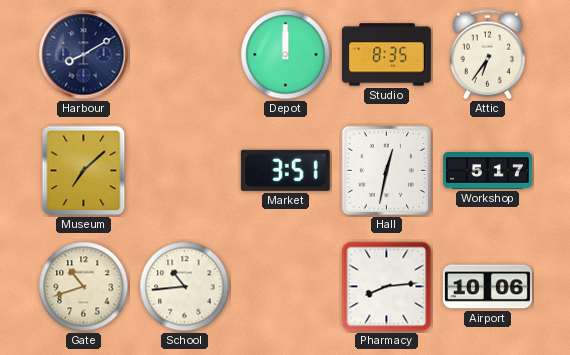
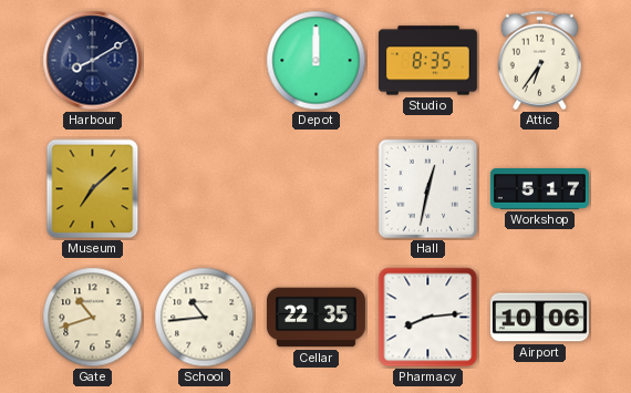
Market: 3:51 -> none
Cellar: none -> 22:35
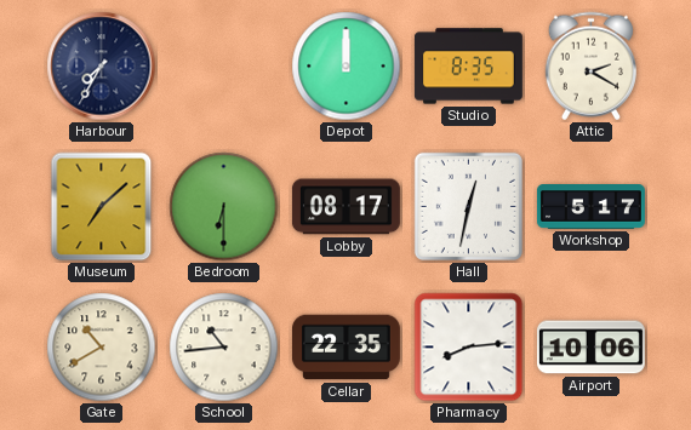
Harbour: 8:10 -> 7:35
Attic: 6:36 -> 2:20
Bedroom: none -> 6:30
Lobby: none -> 08:17
Gate: 10:42 -> 10:40
